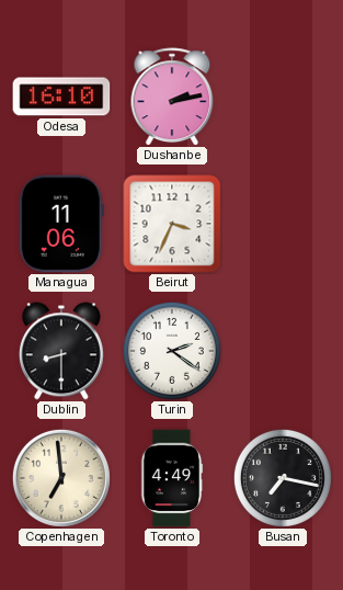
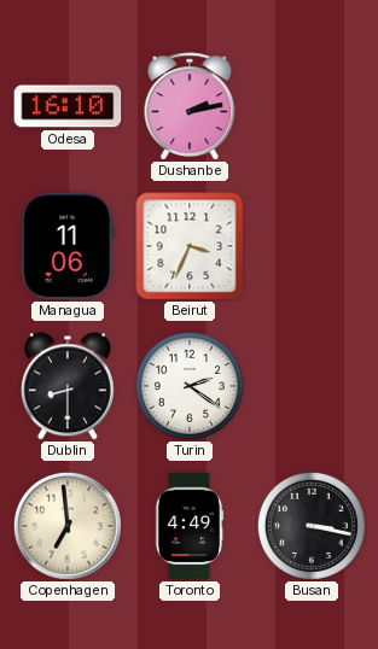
Busan: 7:17 -> 3:17
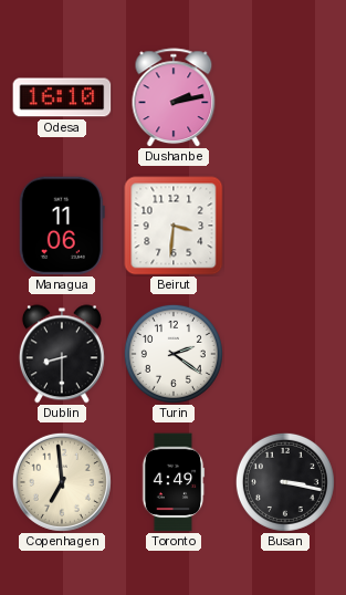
Beirut: 3:34 -> 3:31
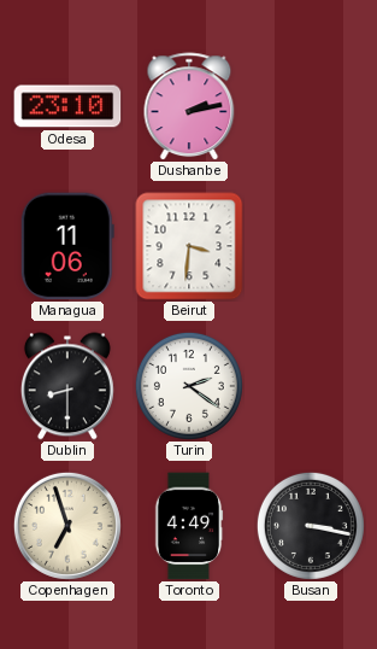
Odesa: 16:10 -> 23:10
Copenhagen: 6:59 -> 6:57
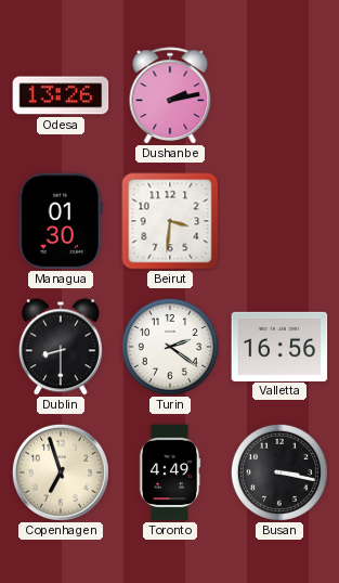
Odesa: 23:10 -> 13:26
Managua: 11:06 -> 01:30
Valletta: none -> 16:56
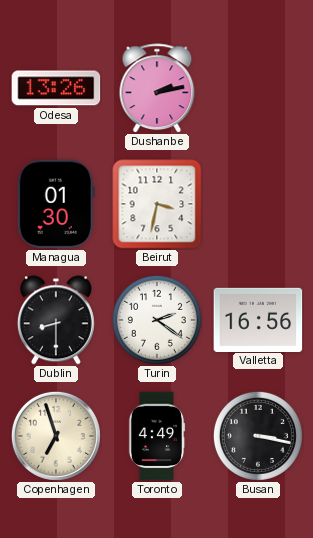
Beirut: 3:31 -> 3:32
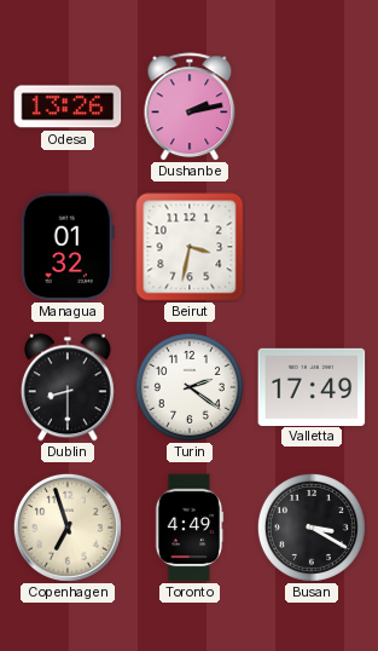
Managua: 01:30 -> 01:32
Valletta: 16:56 -> 17:49
Busan: 3:17 -> 3:20
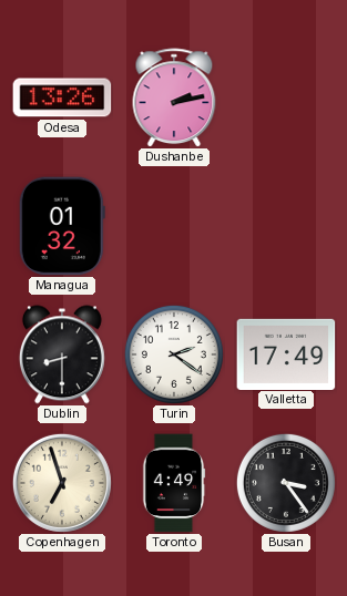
Beirut: 3:32 -> none
Busan: 3:20 -> 3:24
